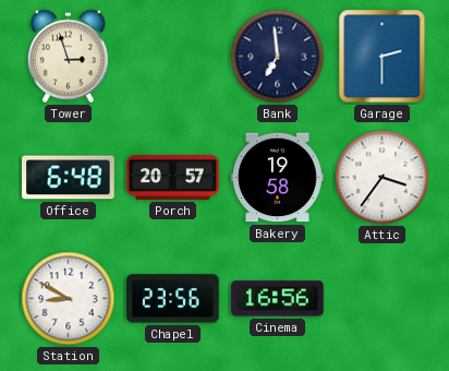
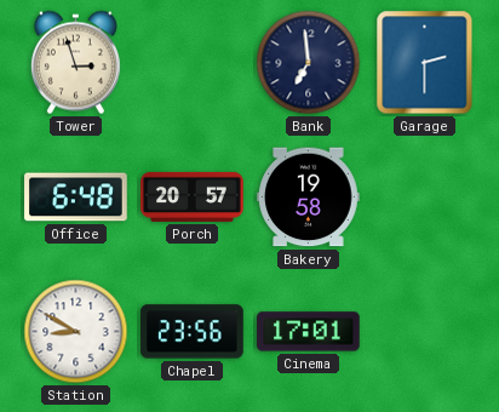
Attic: 3:36 -> none
Cinema: 16:56 -> 17:01
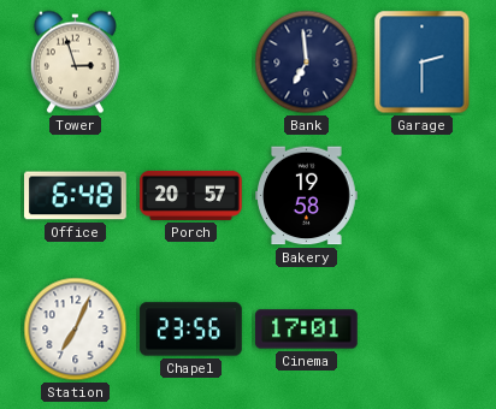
Station: 8:50 -> 7:04
